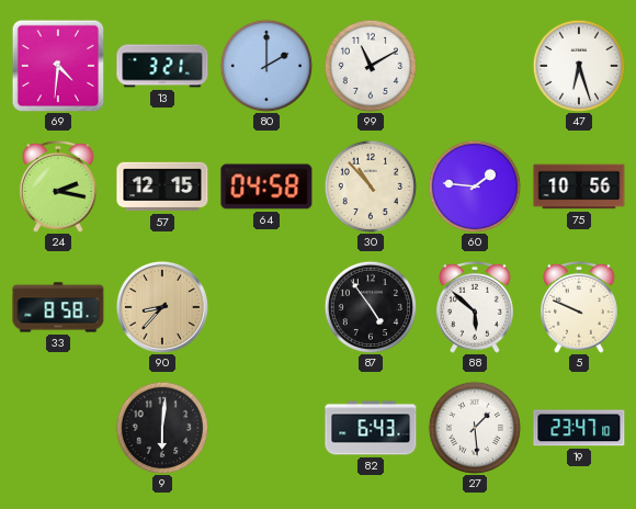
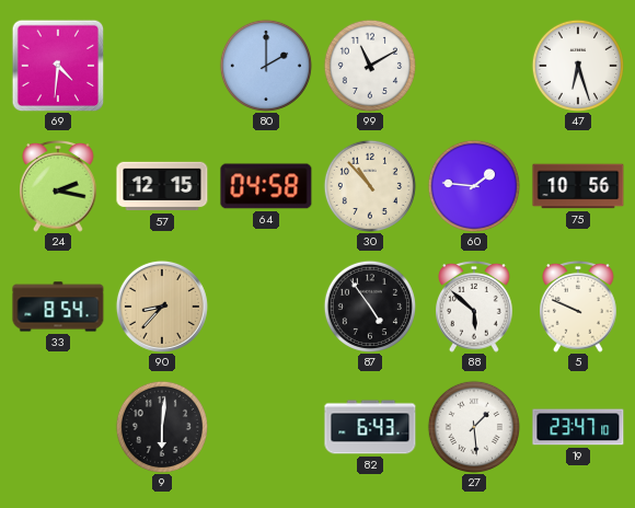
13: 3:21 -> none
33: 8:58 -> 8:54
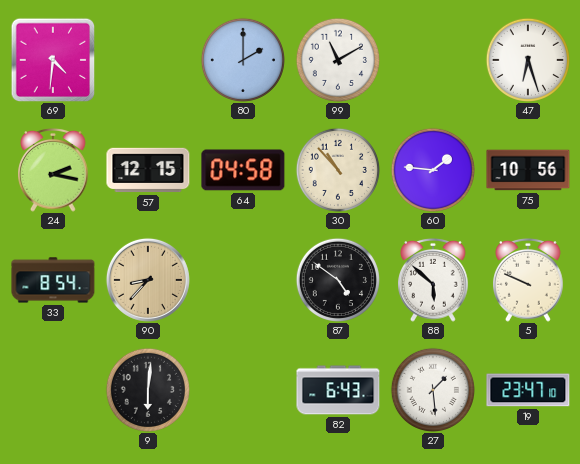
87: 4:54 -> 4:51
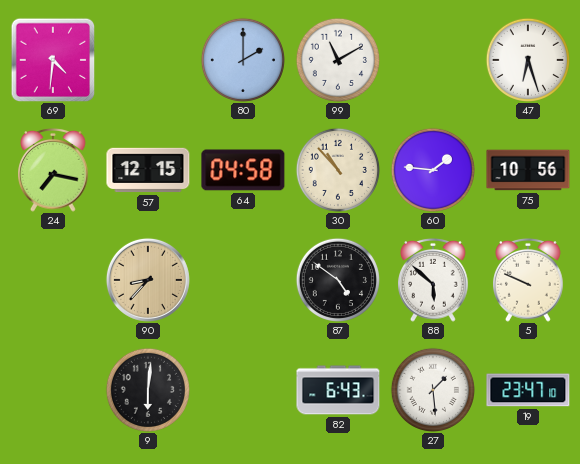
24: 2:17 -> 7:17
33: 8:54 -> none
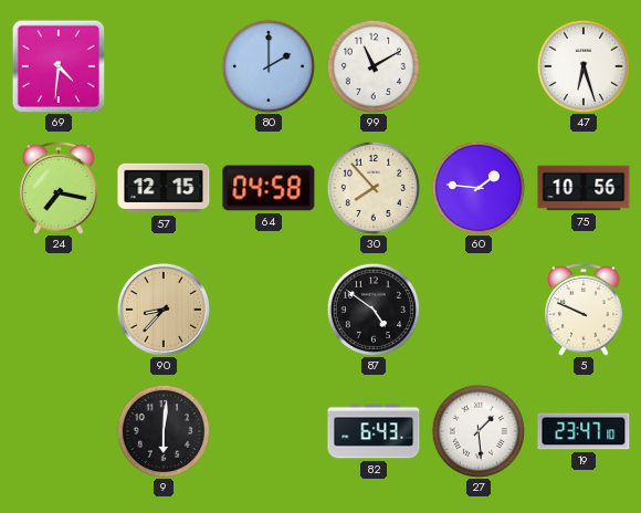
30: 10:53 -> 7:53
88: 5:52 -> none
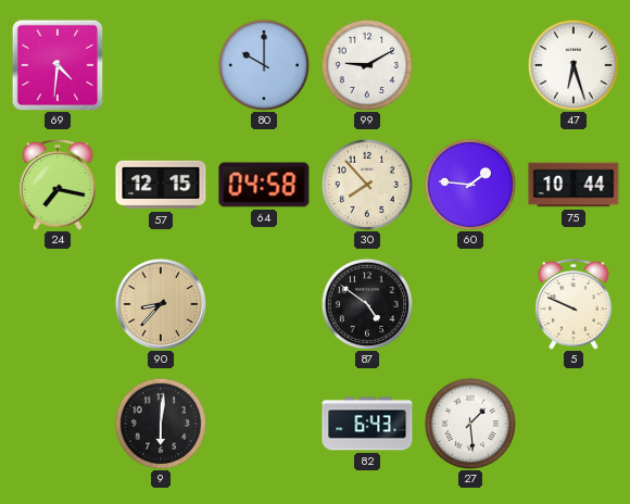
80: 2:00 -> 10:00
99: 11:10 -> 9:10
75: 10:56 -> 10:44
19: 23:47 -> none
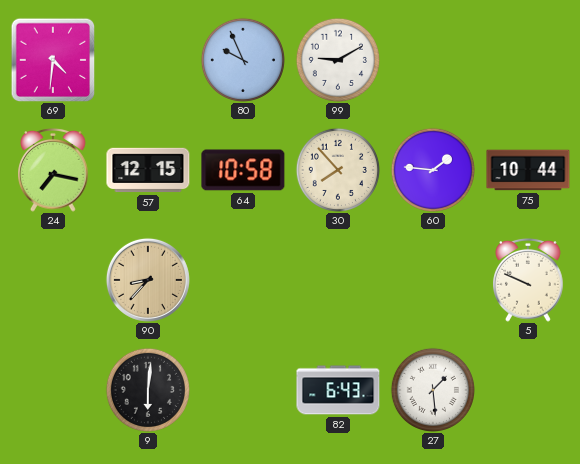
80: 10:00 -> 9:56
47: 6:27 -> none
64: 04:58 -> 10:58
87: 4:51 -> none
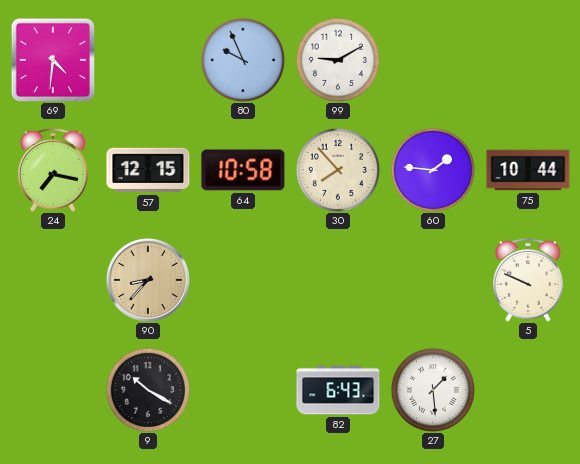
9: 6:01 -> 10:20
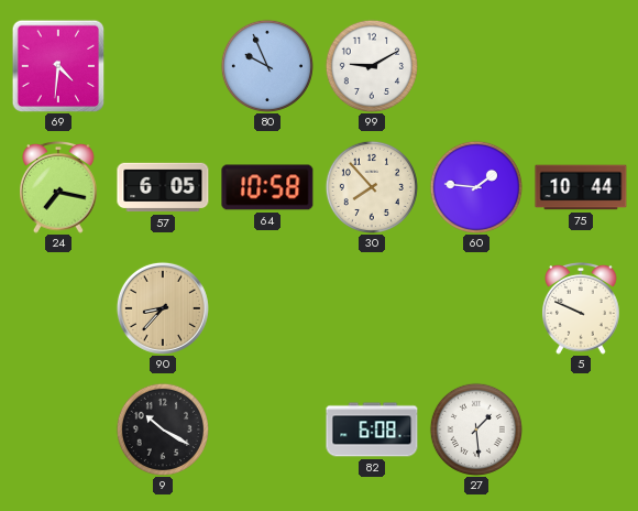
57: 12:15 -> 6:05
82: 6:43 -> 6:08
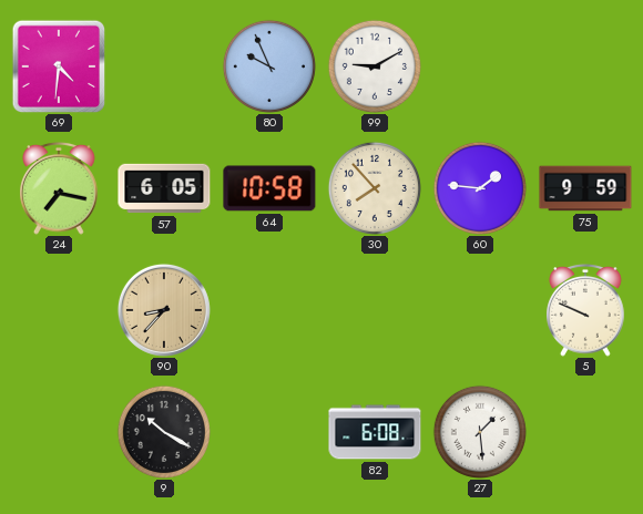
75: 10:44 -> 9:59
